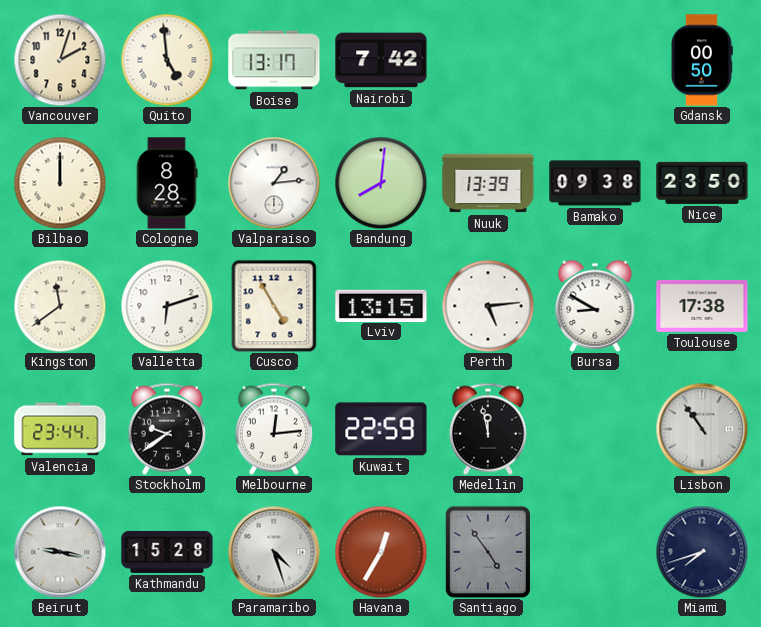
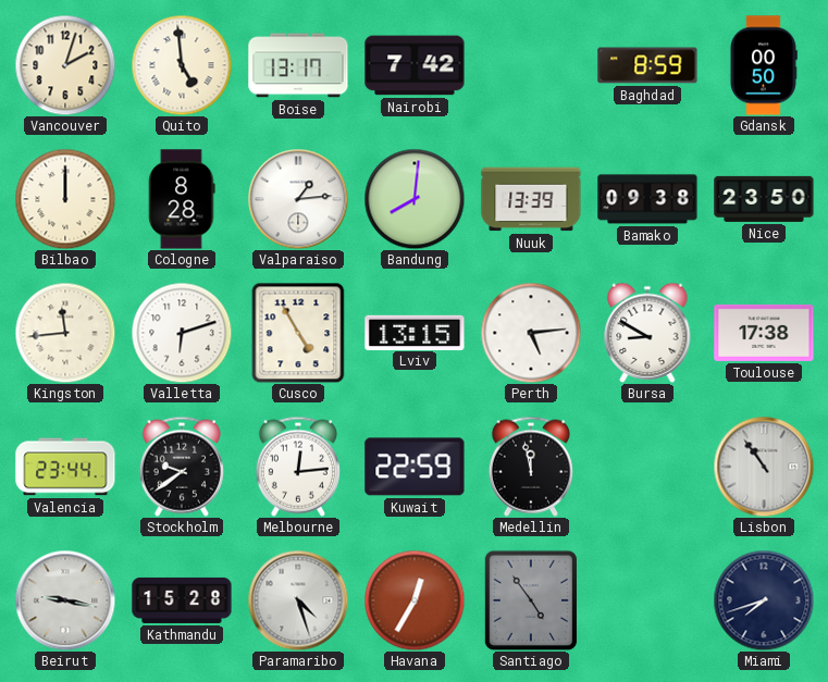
Baghdad: none -> 8:59
Kingston: 11:39 -> 11:44
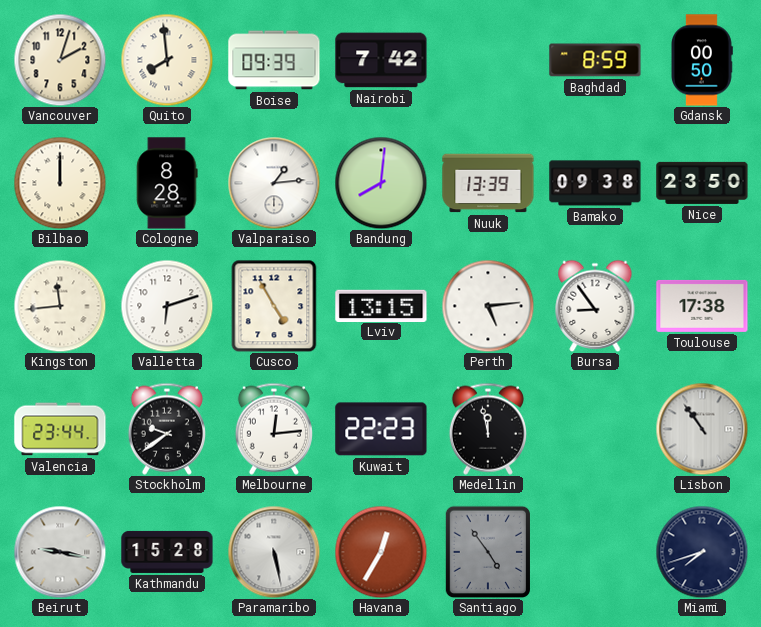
Quito: 4:59 -> 7:59
Boise: 13:17 -> 09:39
Bursa: 8:50 -> 8:54
Kuwait: 22:59 -> 22:23
Paramaribo: 4:27 -> 5:28
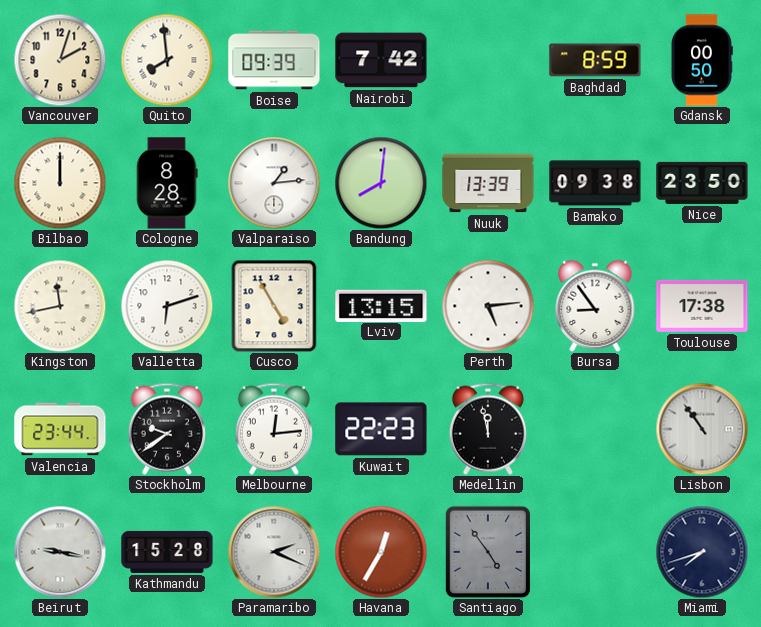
Kingston: 11:44 -> 11:43
Paramaribo: 5:28 -> 2:19
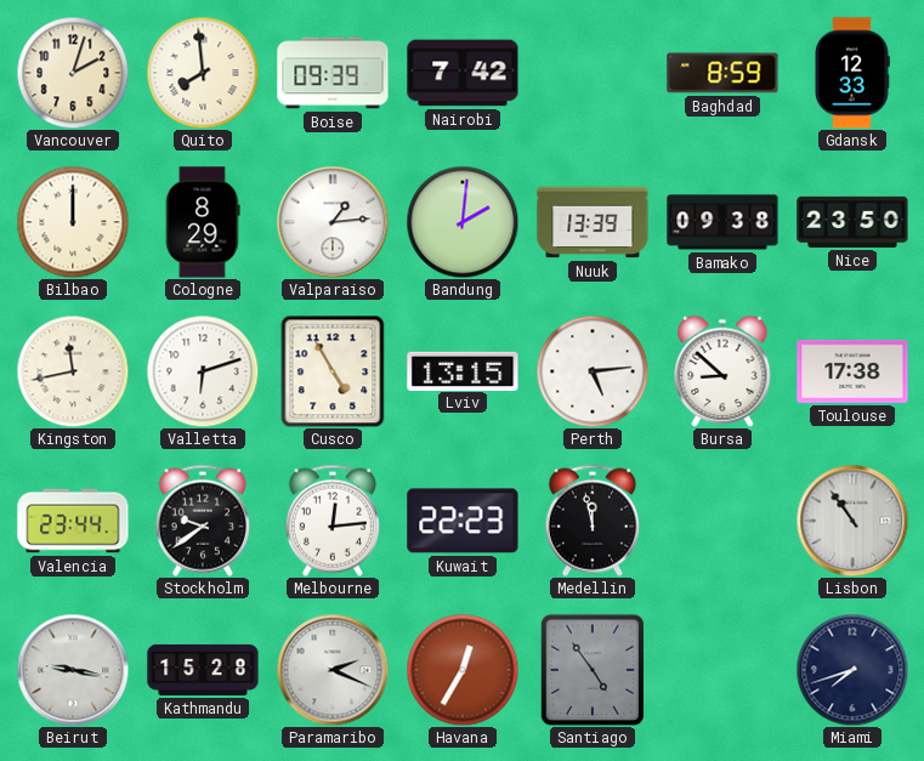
Gdansk: 00:50 -> 12:33
Cologne: 8:28 -> 8:29
Bandung: 8:01 -> 2:01
Bursa: 8:54 -> 8:52
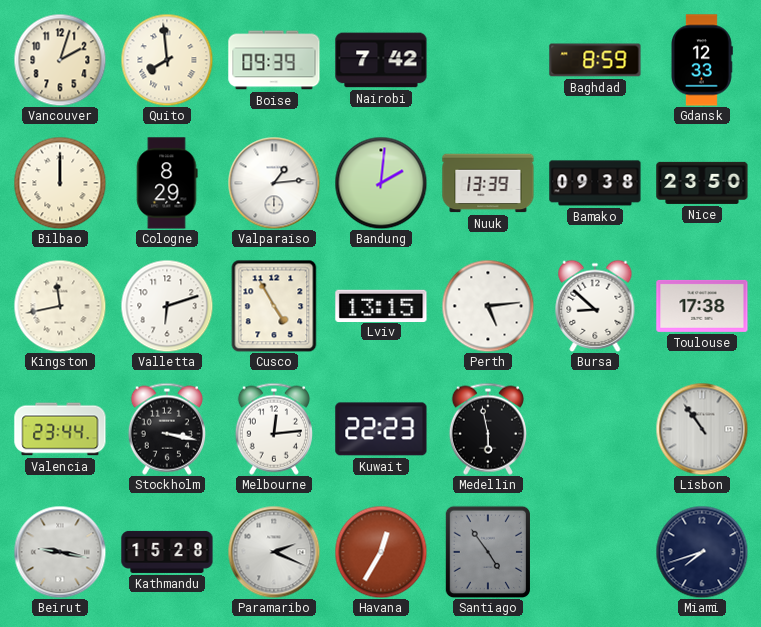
Stockholm: 9:39 -> 3:17
Medellin: 11:58 -> 5:58
